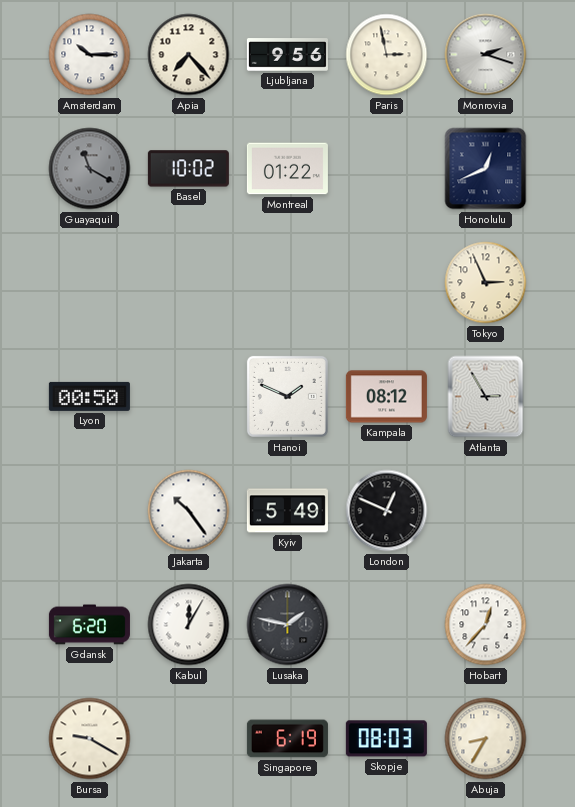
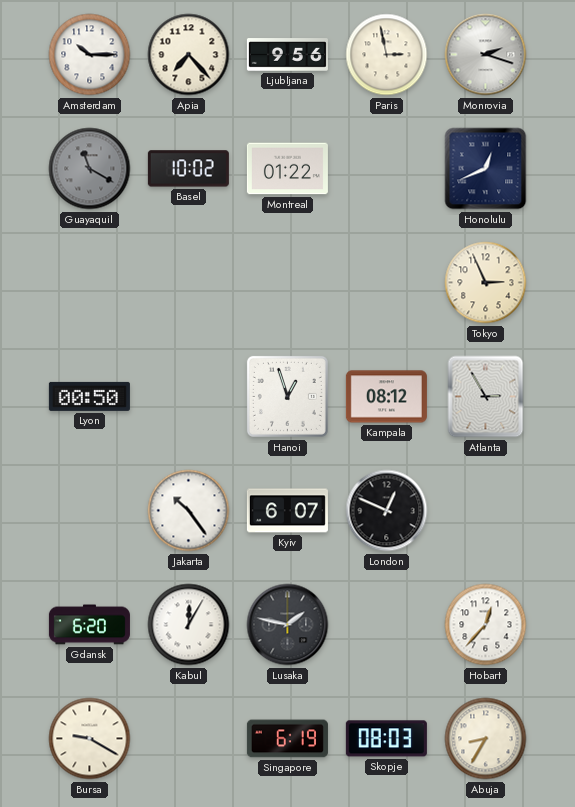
Hanoi: 1:49 -> 12:57
Kyiv: 5:49 -> 6:07
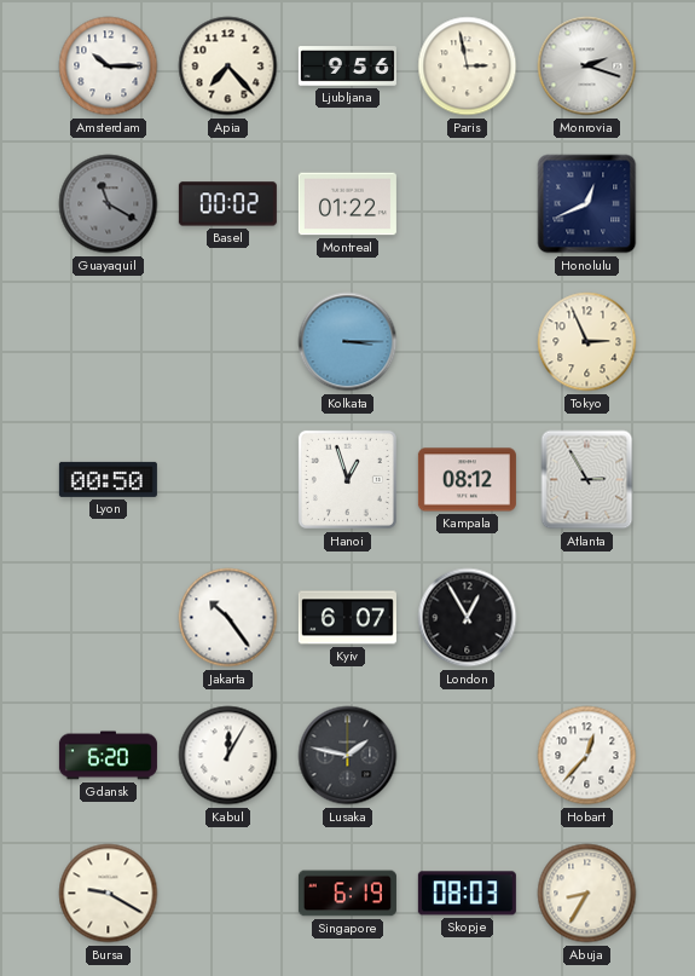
Basel: 10:02 -> 00:02
Kolkata: none -> 3:15
London: 12:49 -> 12:55
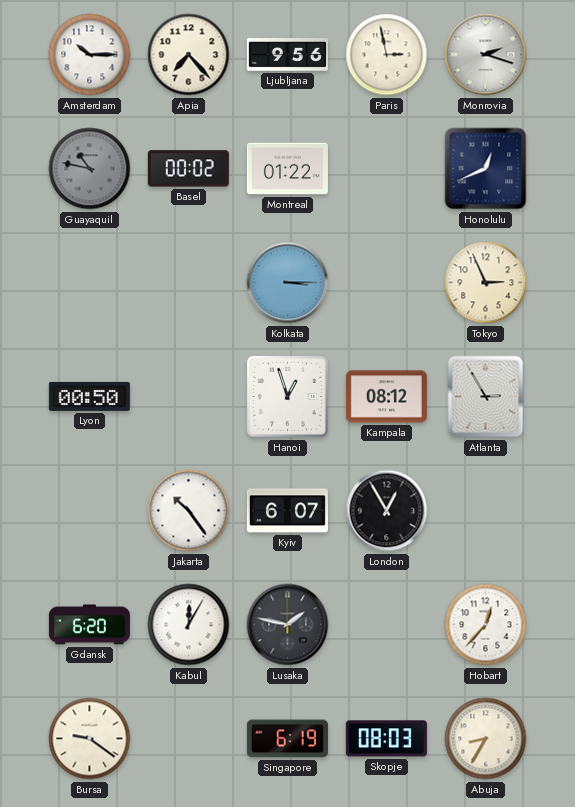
Guayaquil: 11:20 -> 10:47
Bursa: 9:20 -> 9:21
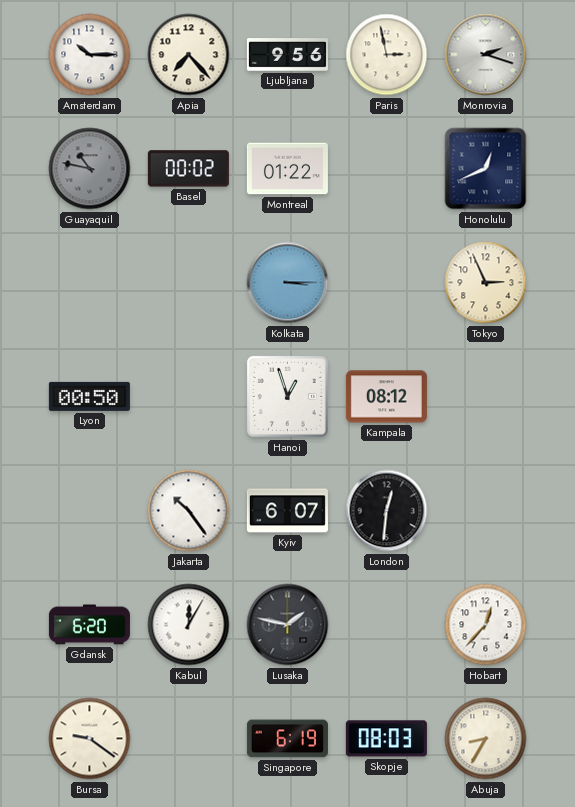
Atlanta: 2:55 -> none
London: 12:55 -> 12:31
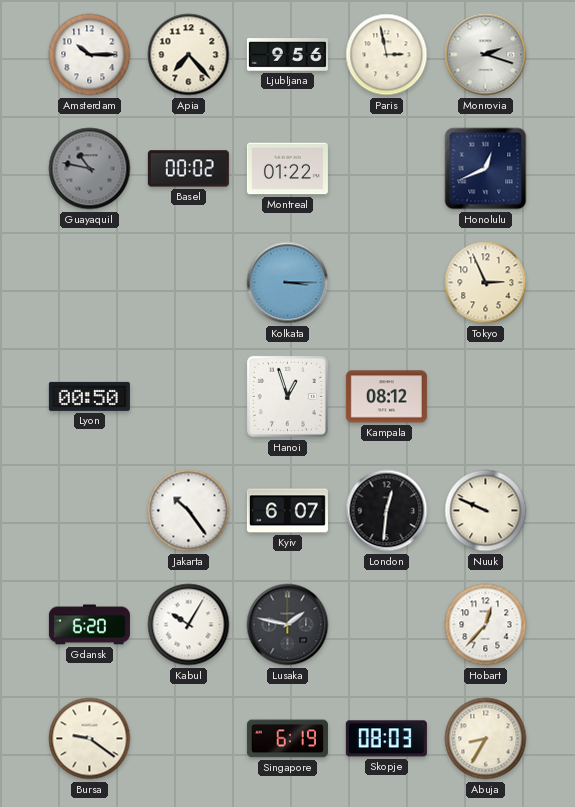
Nuuk: none -> 9:49
Kabul: 12:05 -> 10:05
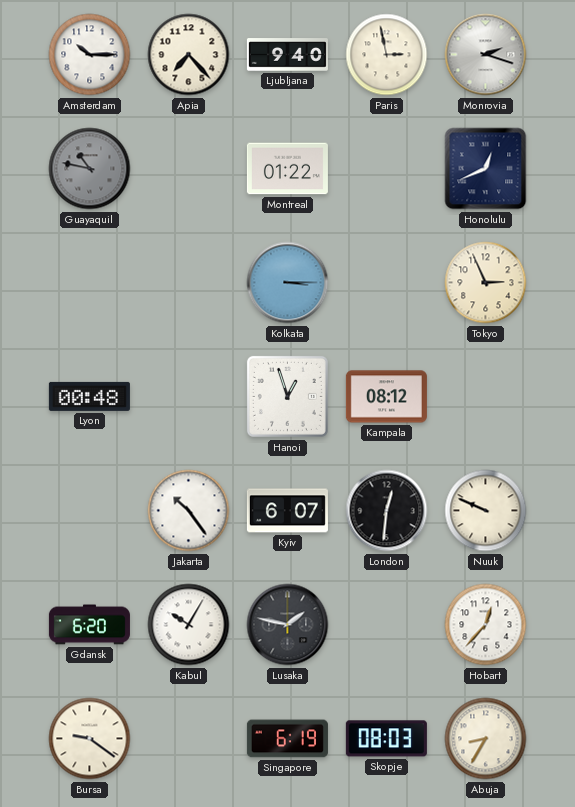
Ljubljana: 9:56 -> 9:40
Basel: 00:02 -> none
Lyon: 00:50 -> 00:48
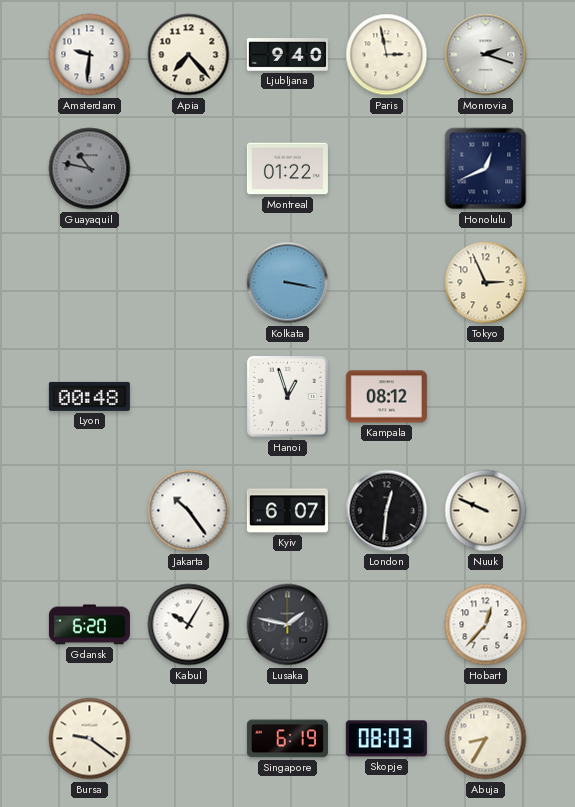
Amsterdam: 10:15 -> 9:31
Kolkata: 3:15 -> 3:17
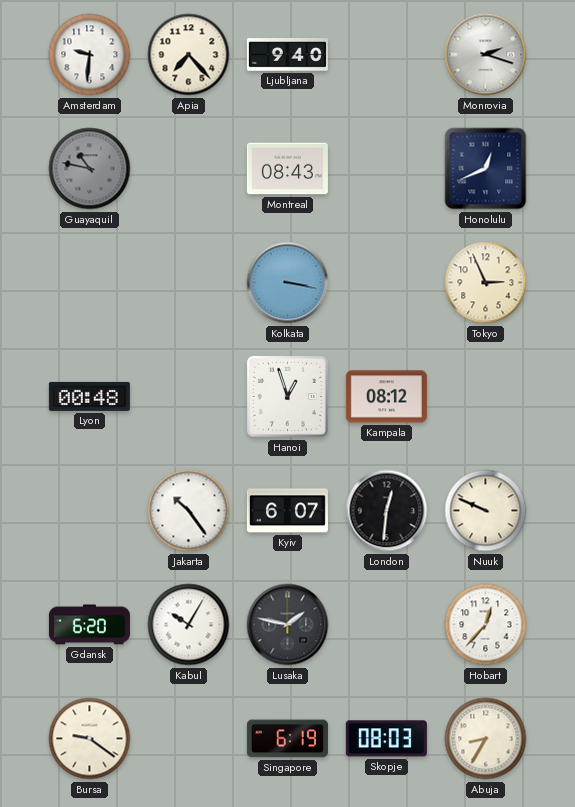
Paris: 2:58 -> none
Montreal: 01:22 -> 08:43
